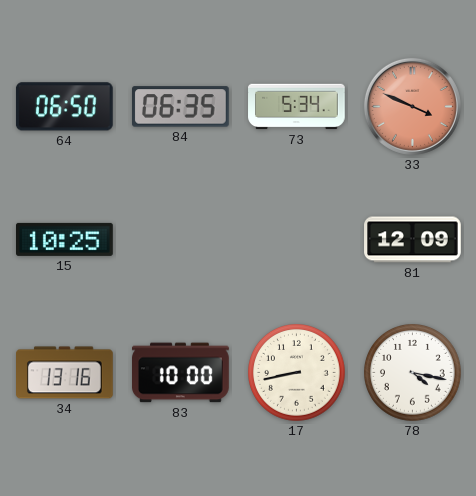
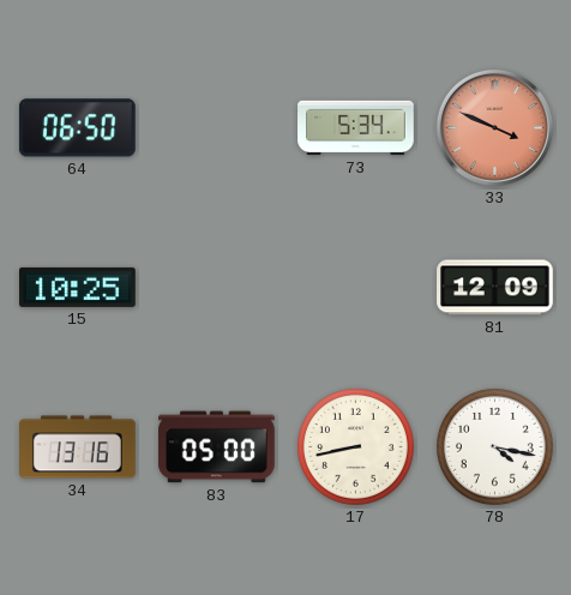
84: 06:35 -> none
83: 10:00 -> 05:00
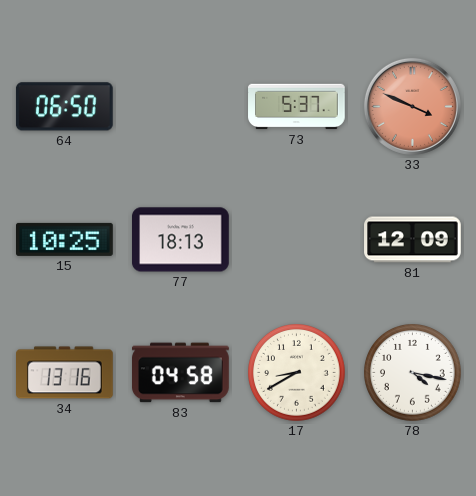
73: 5:34 -> 5:37
77: none -> 18:13
83: 05:00 -> 04:58
17: 8:43 -> 8:40
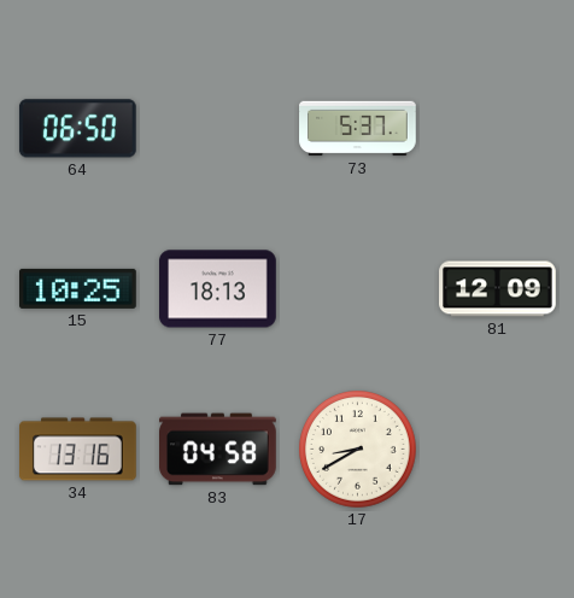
33: 3:49 -> none
78: 4:17 -> none
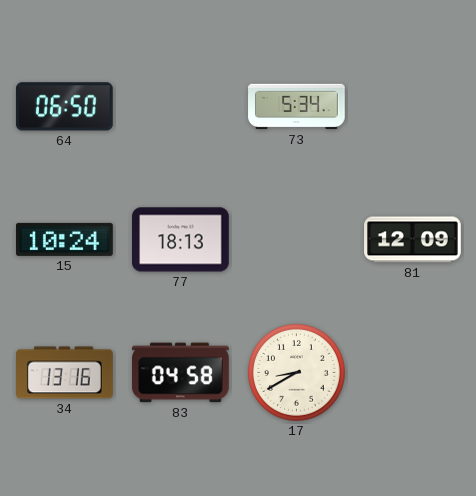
73: 5:37 -> 5:34
15: 10:25 -> 10:24
